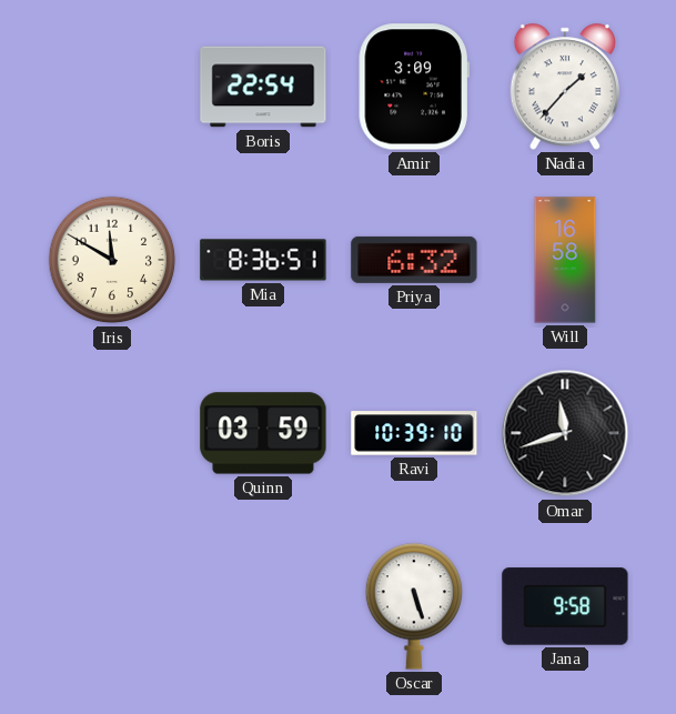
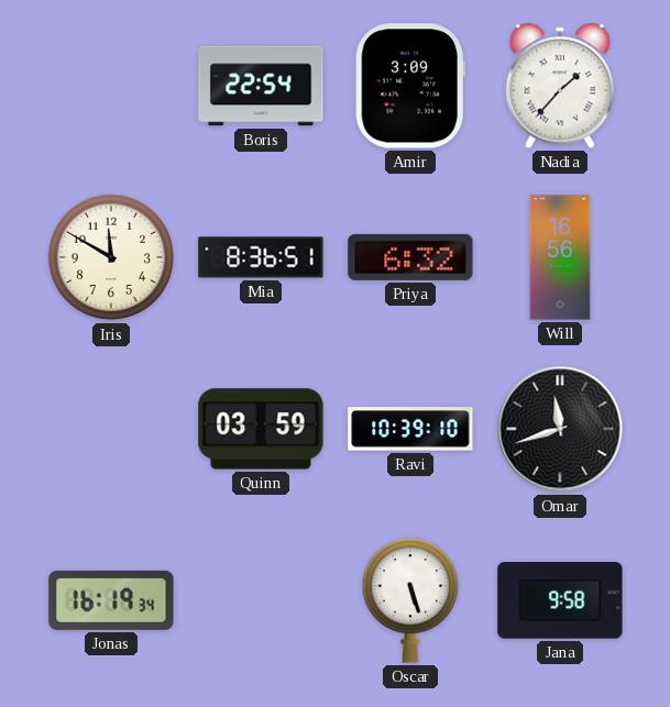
Will: 16:58 -> 16:56
Jonas: none -> 16:19
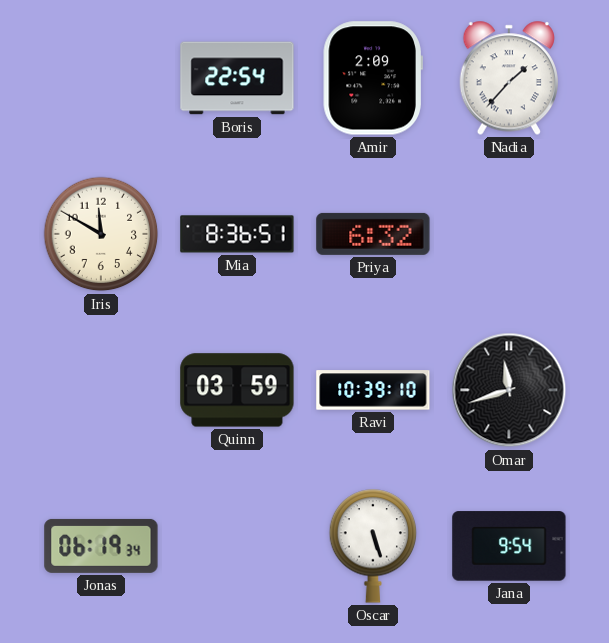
Amir: 3:09 -> 2:09
Will: 16:56 -> none
Jonas: 16:19 -> 06:19
Jana: 9:58 -> 9:54
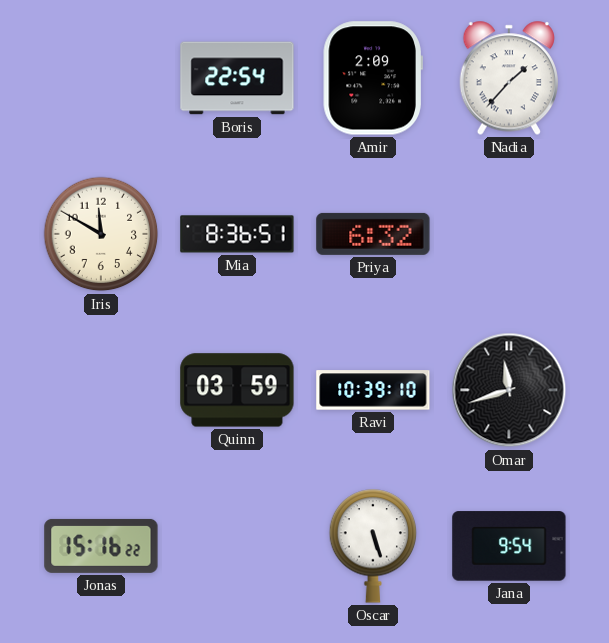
Jonas: 06:19 -> 15:16
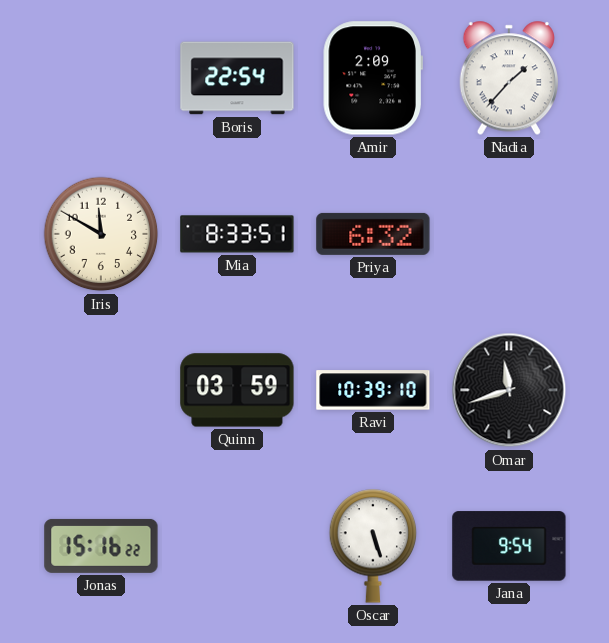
Mia: 8:36 -> 8:33
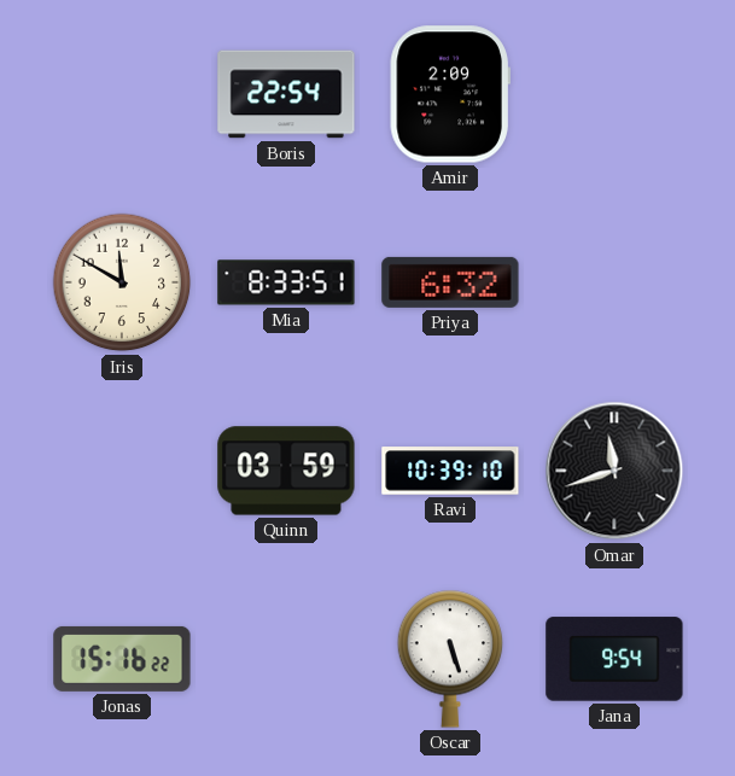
Nadia: 1:37 -> none
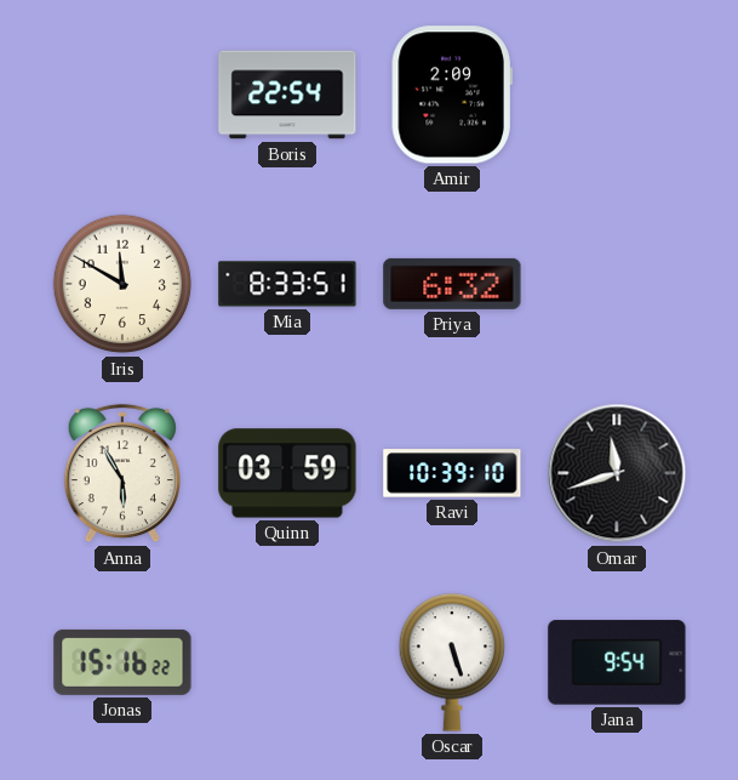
Anna: none -> 5:55
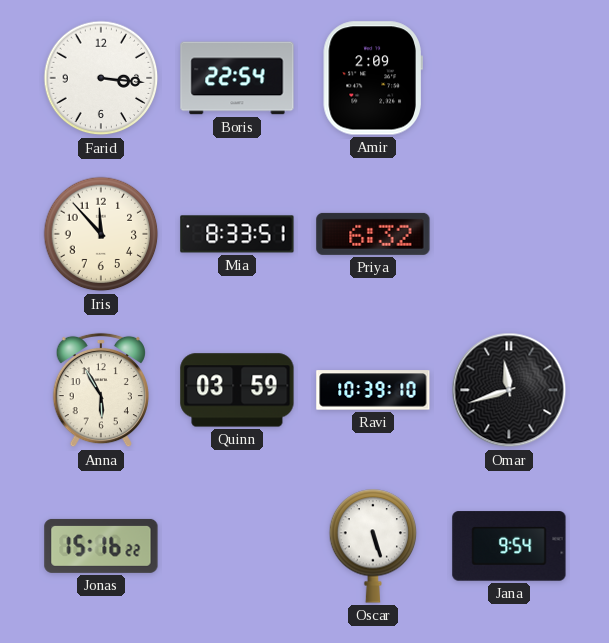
Farid: none -> 3:16
Iris: 11:50 -> 11:53
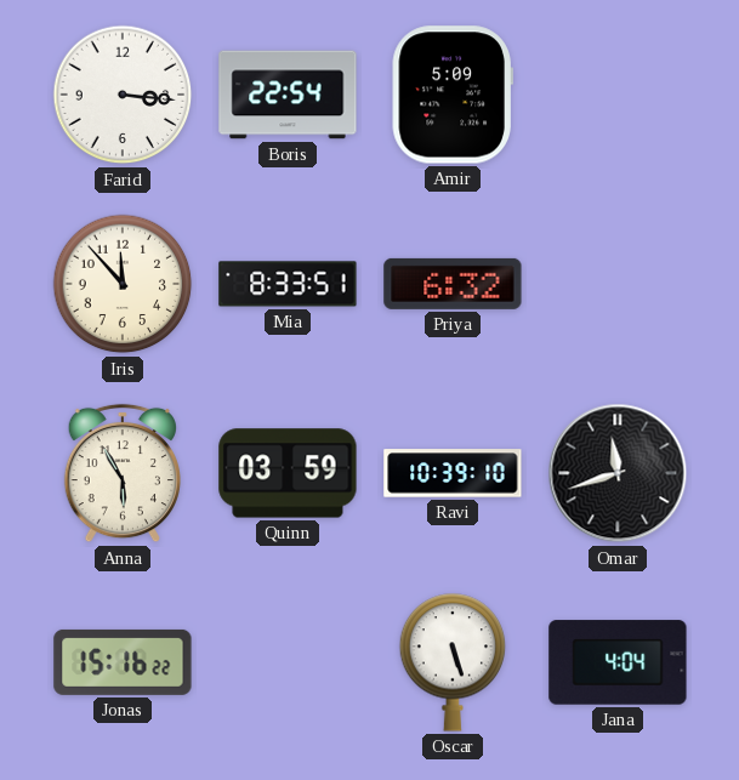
Amir: 2:09 -> 5:09
Jana: 9:54 -> 4:04
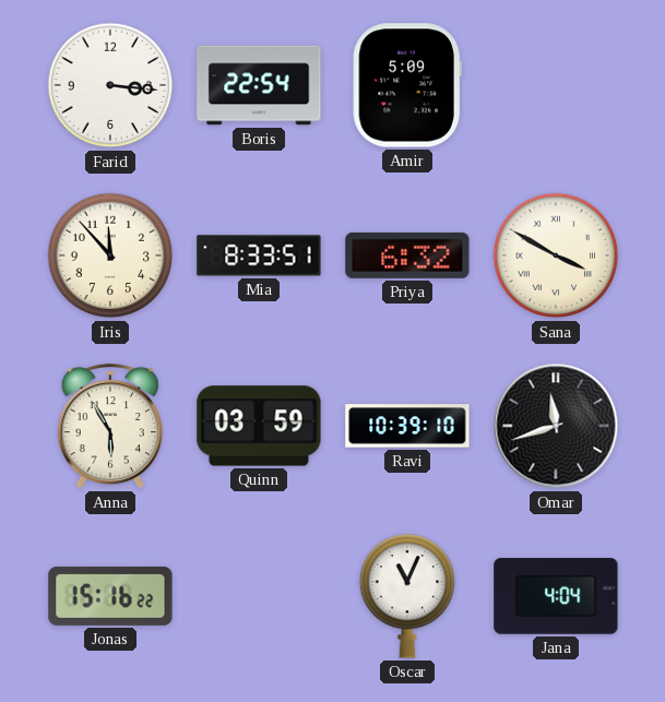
Sana: none -> 3:50
Oscar: 5:27 -> 11:04
